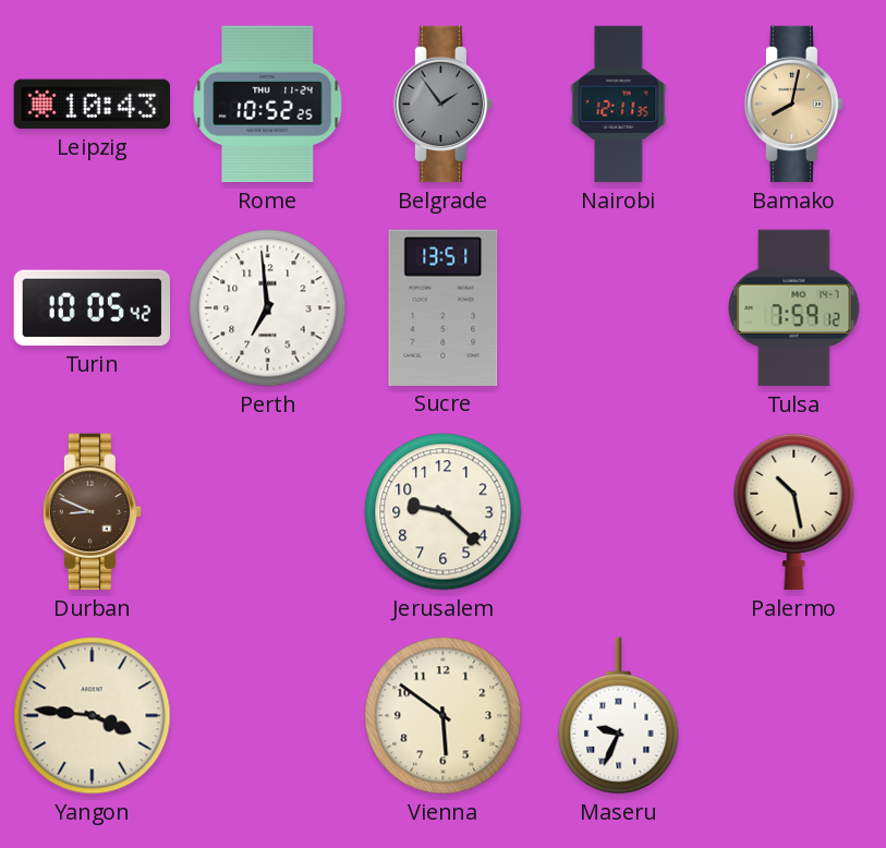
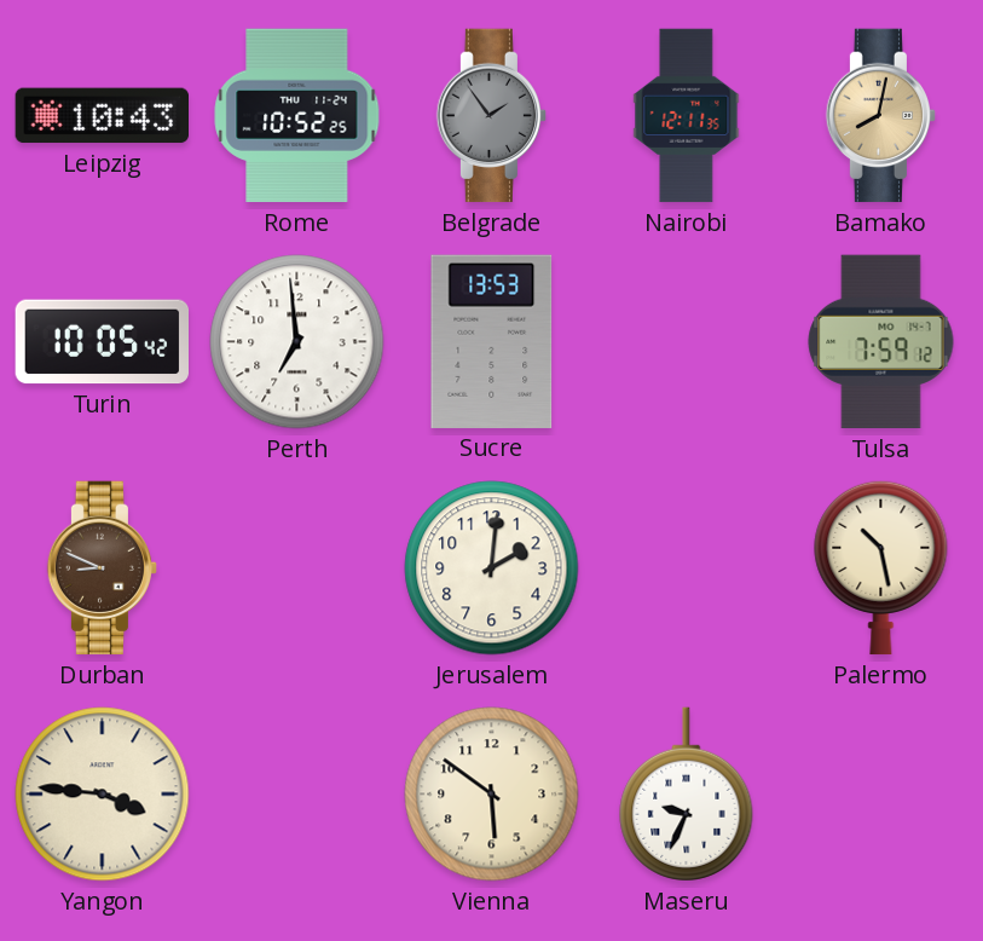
Sucre: 13:51 -> 13:53
Jerusalem: 9:22 -> 2:01
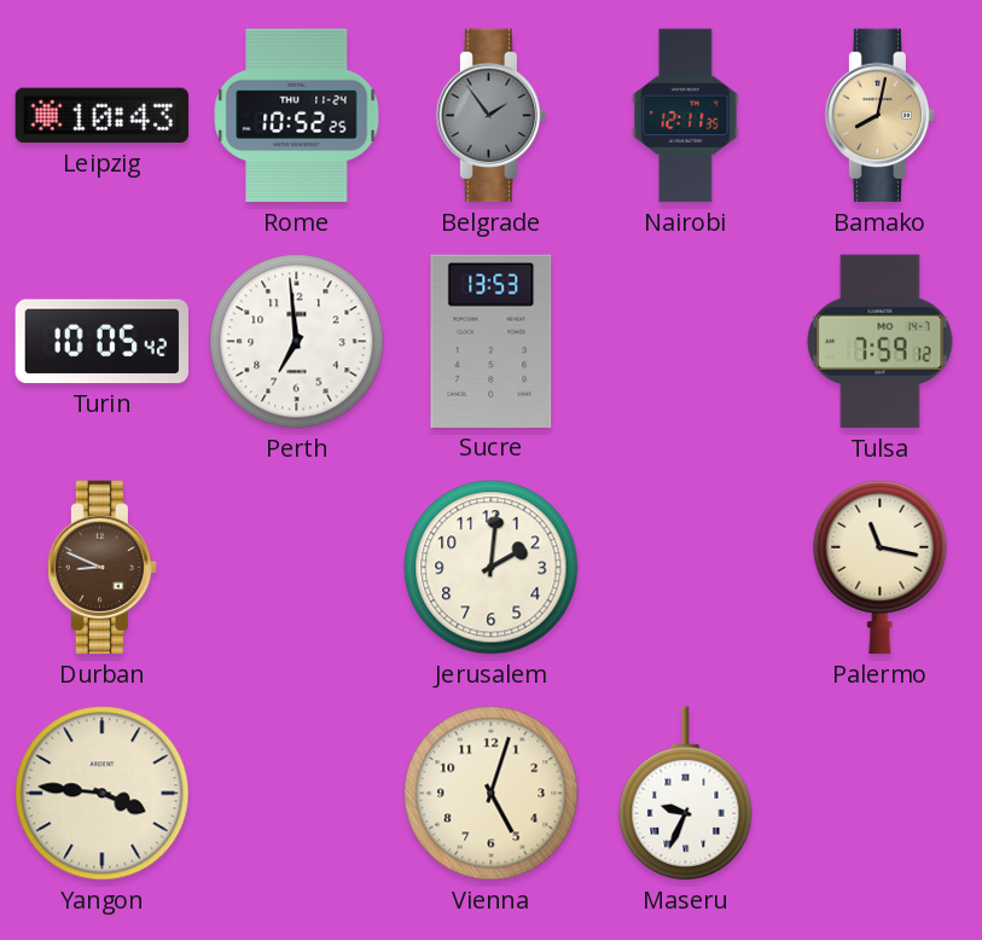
Palermo: 10:28 -> 11:17
Vienna: 5:51 -> 5:03
